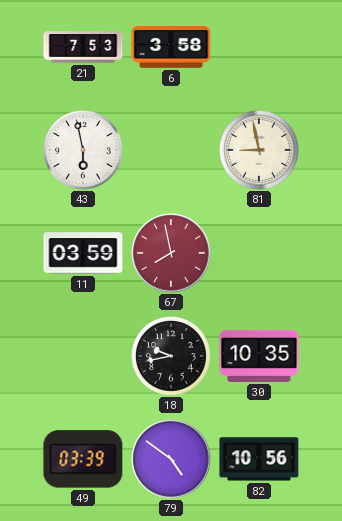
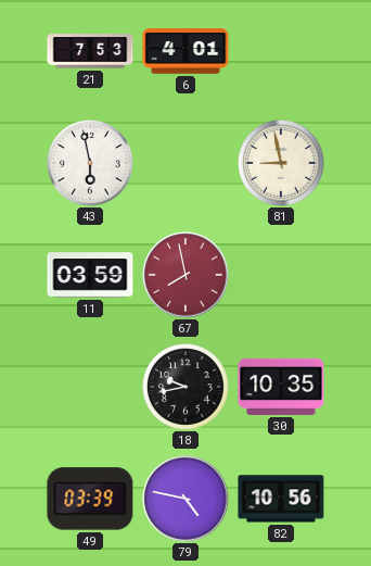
6: 3:58 -> 4:01
79: 4:51 -> 4:47
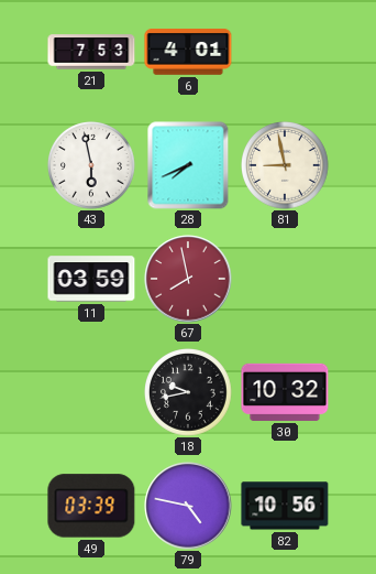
28: none -> 7:41
30: 10:35 -> 10:32
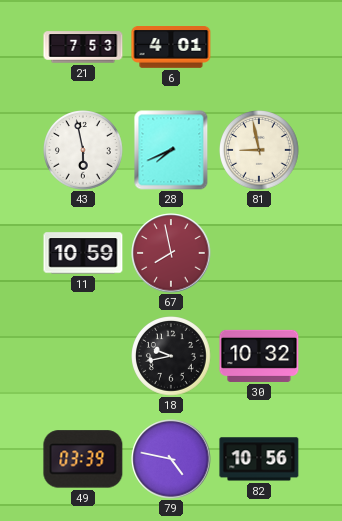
11: 03:59 -> 10:59
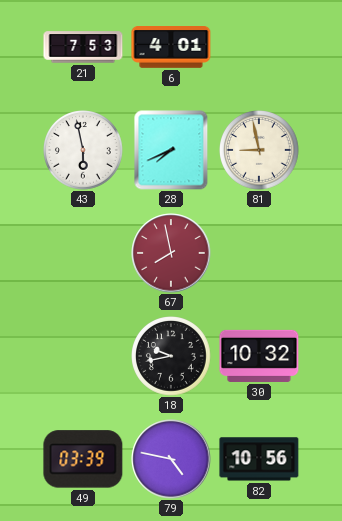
11: 10:59 -> none
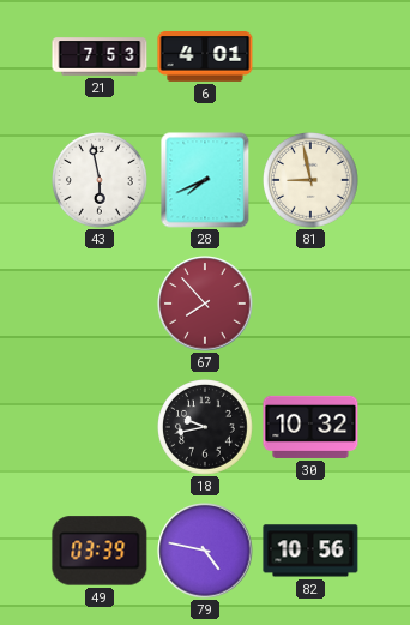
67: 7:58 -> 7:53
